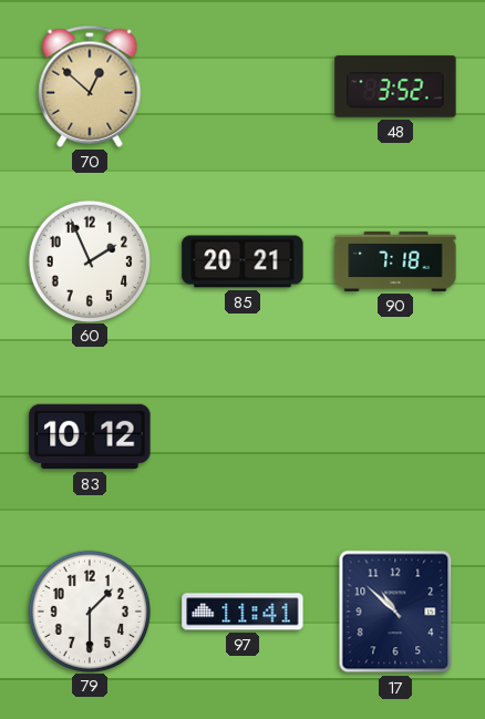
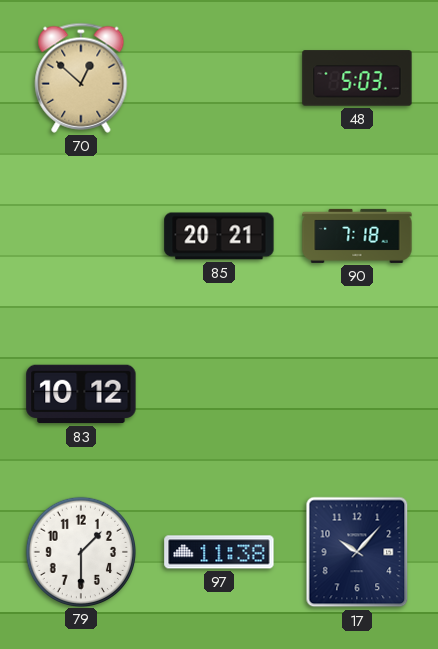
48: 3:52 -> 5:03
60: 1:56 -> none
97: 11:41 -> 11:38
17: 10:52 -> 10:07
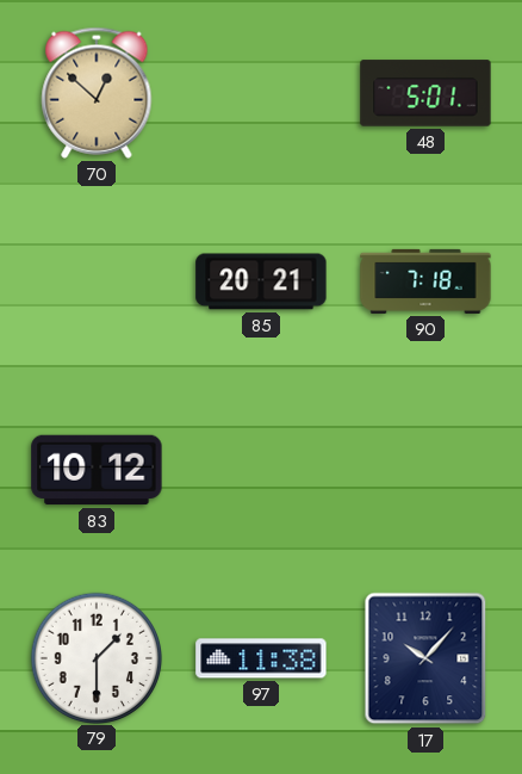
48: 5:03 -> 5:01
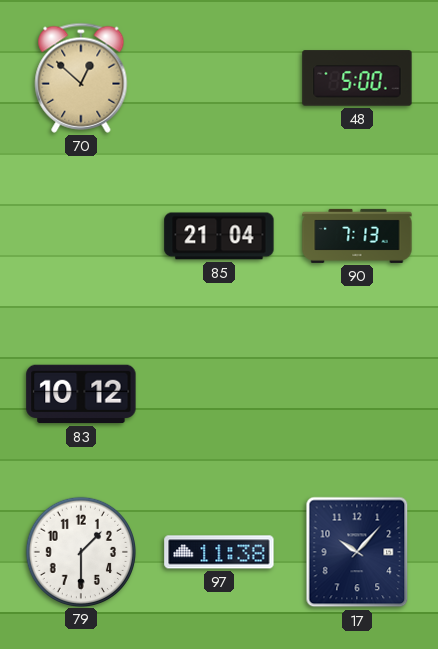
48: 5:01 -> 5:00
85: 20:21 -> 21:04
90: 7:18 -> 7:13
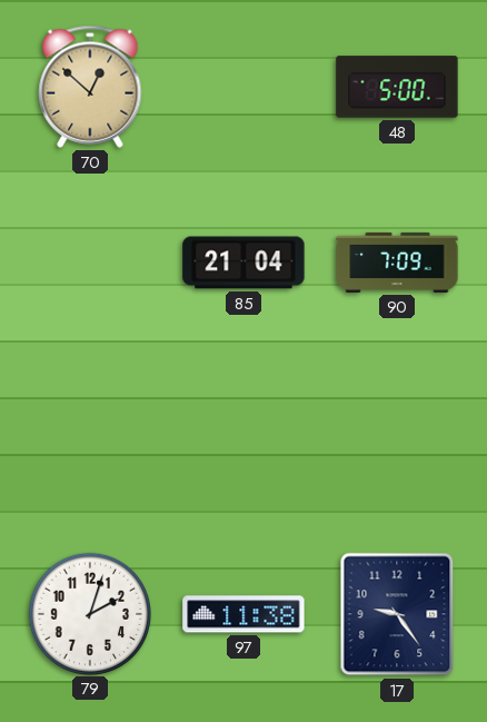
90: 7:13 -> 7:09
83: 10:12 -> none
79: 1:30 -> 2:03
17: 10:07 -> 9:24
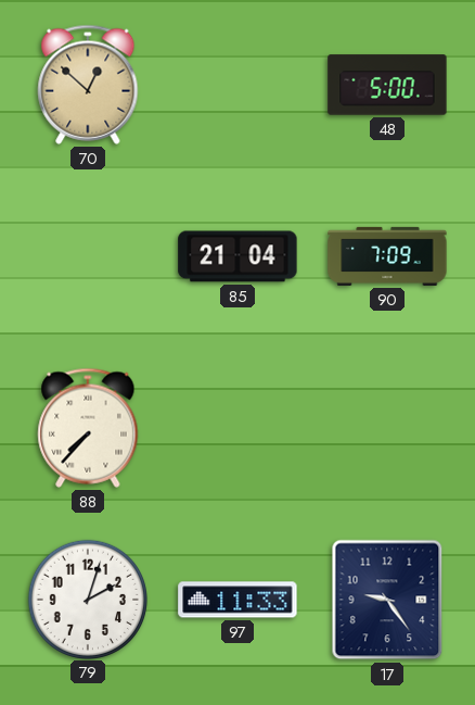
88: none -> 7:37
97: 11:38 -> 11:33
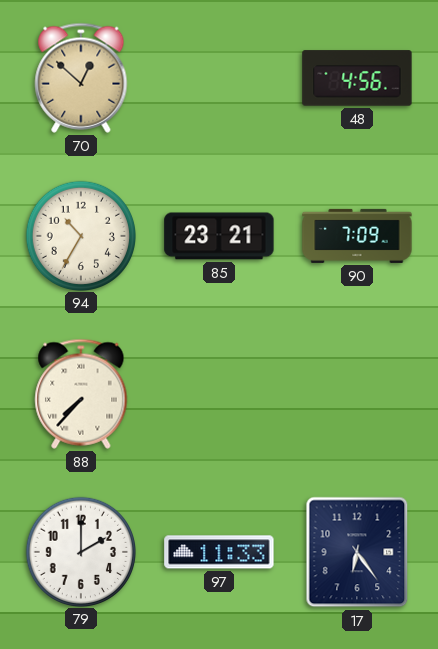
48: 5:00 -> 4:56
94: none -> 10:35
85: 21:04 -> 23:21
79: 2:03 -> 2:00
17: 9:24 -> 6:24
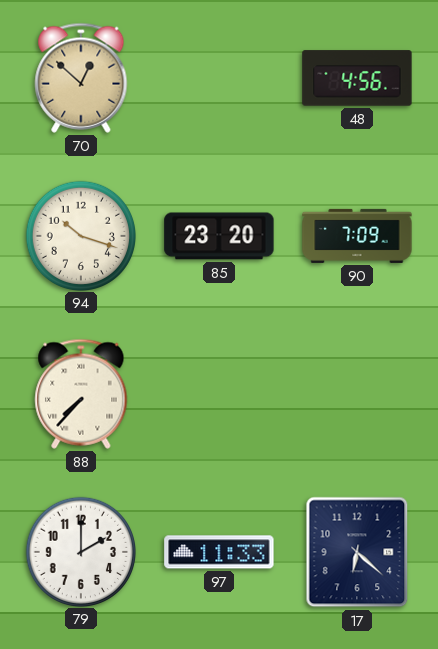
94: 10:35 -> 10:18
85: 23:21 -> 23:20
17: 6:24 -> 6:22
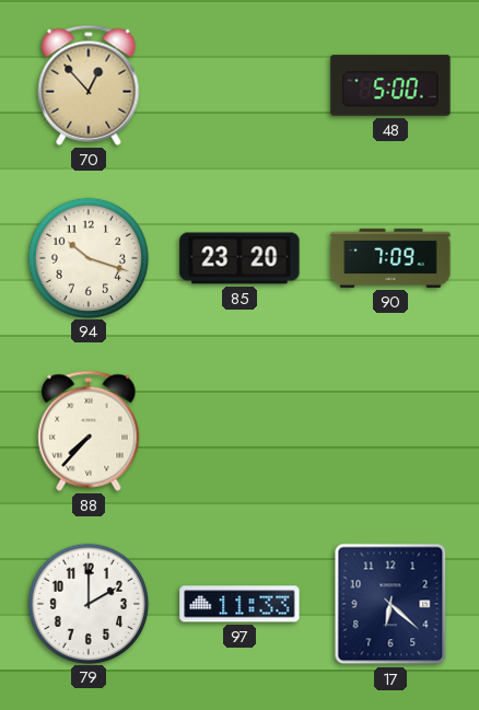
70: 12:52 -> 12:53
48: 4:56 -> 5:00
